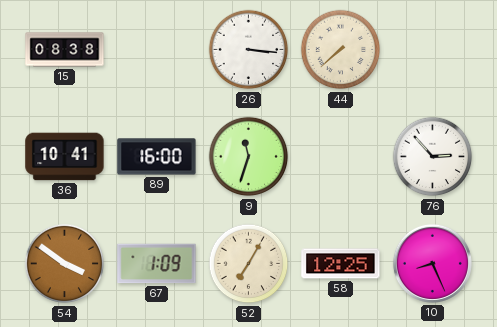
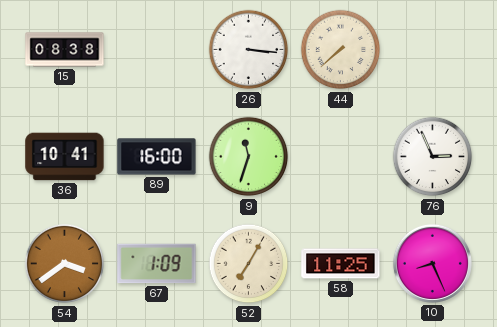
76: 2:53 -> 2:56
54: 3:51 -> 3:39
58: 12:25 -> 11:25
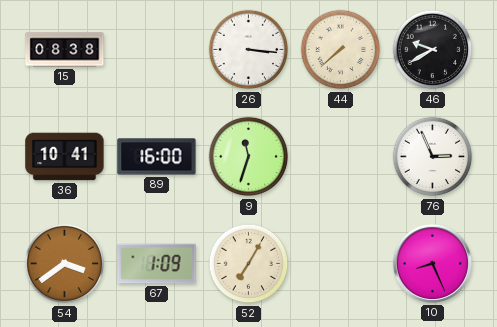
46: none -> 9:40
58: 11:25 -> none
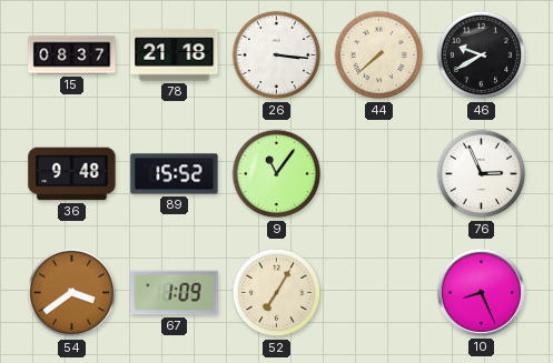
15: 08:38 -> 08:37
78: none -> 21:18
36: 10:41 -> 9:48
89: 16:00 -> 15:52
9: 11:33 -> 11:06
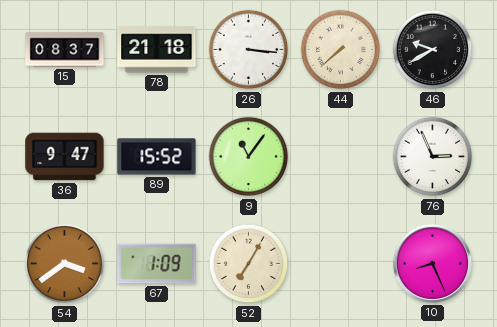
36: 9:48 -> 9:47
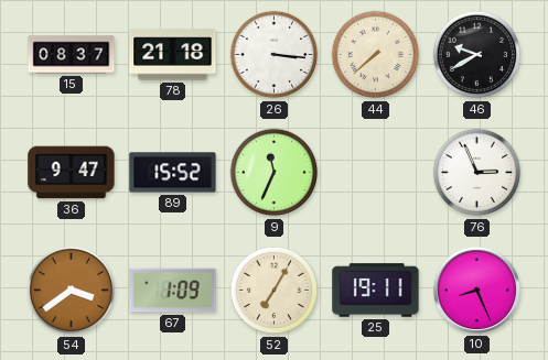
9: 11:06 -> 11:34
25: none -> 19:11
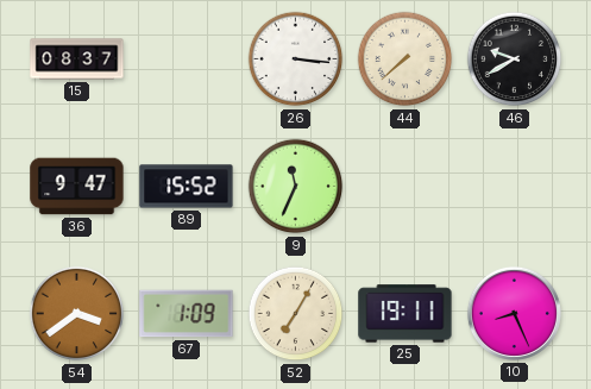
78: 21:18 -> none
76: 2:56 -> none
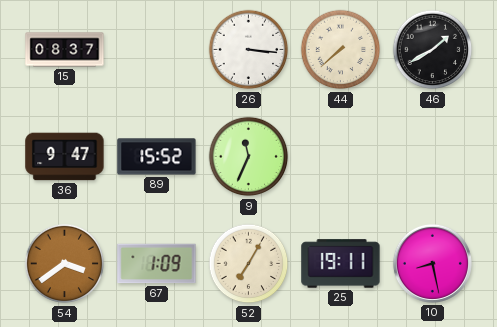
46: 9:40 -> 1:40
10: 8:26 -> 8:28
